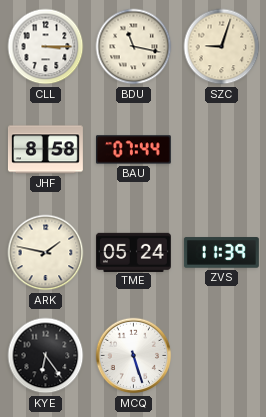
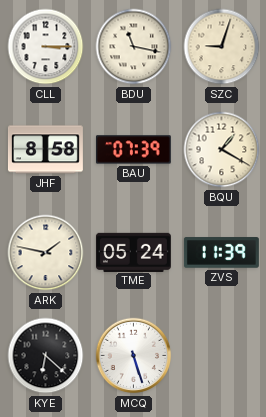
BAU: 07:44 -> 07:39
BQU: none -> 1:20
KYE: 6:24 -> 6:22
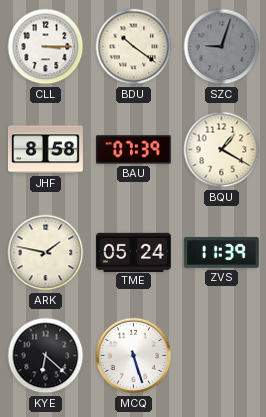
BDU: 11:17 -> 10:21
SZC dial: cream -> grey
